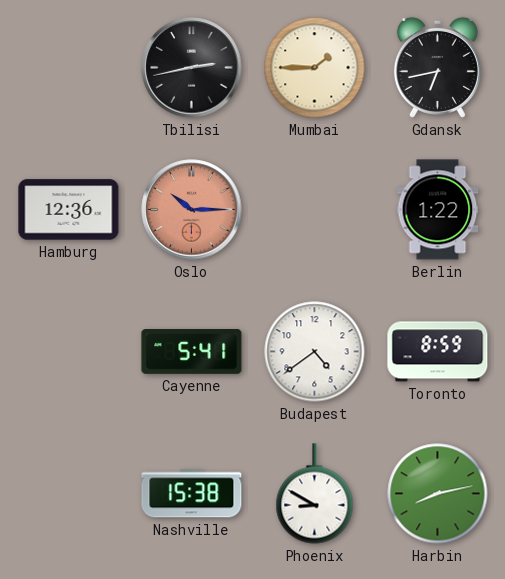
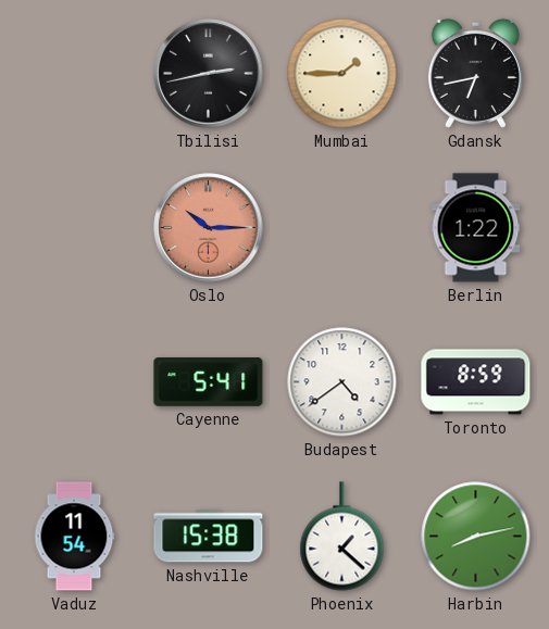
Hamburg: 12:36 -> none
Vaduz: none -> 11:54
Phoenix: 8:50 -> 1:22
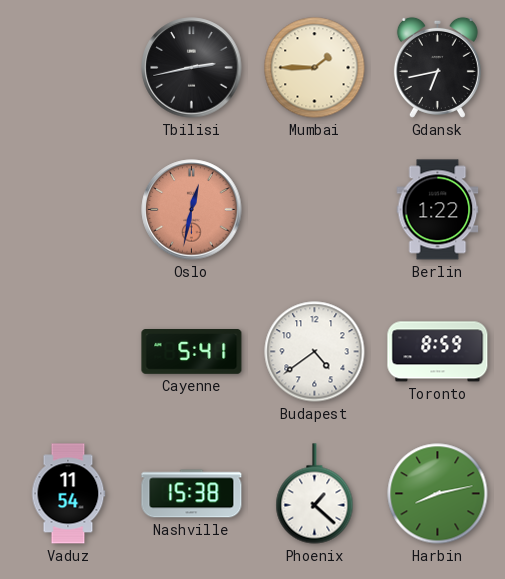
Oslo: 10:15 -> 12:32
